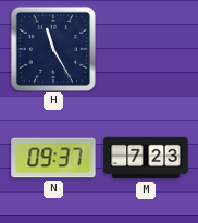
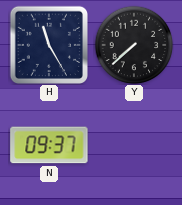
Y: none -> 7:38
M: 7:23 -> none
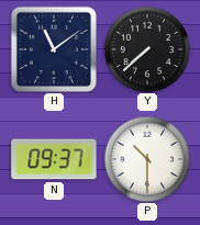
H: 11:25 -> 11:09
P: none -> 10:30
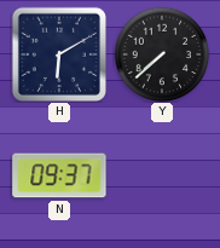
H: 11:09 -> 6:10
P: 10:30 -> none
